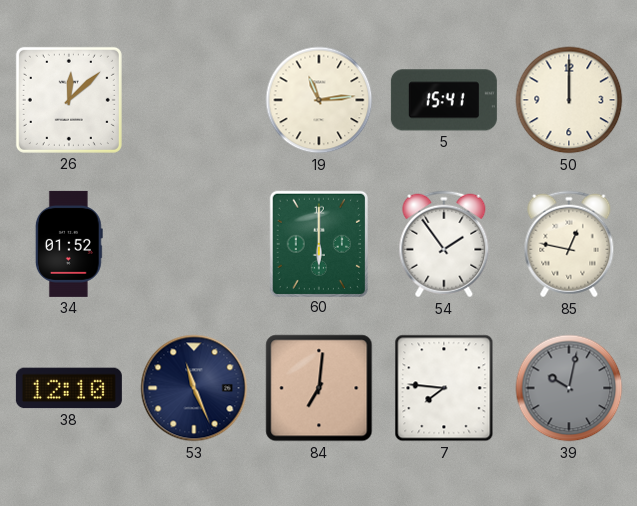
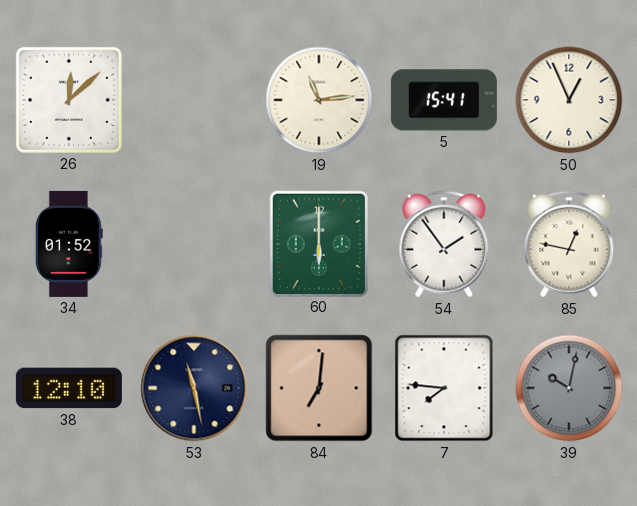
50: 12:00 -> 12:56
53: 11:26 -> 11:28
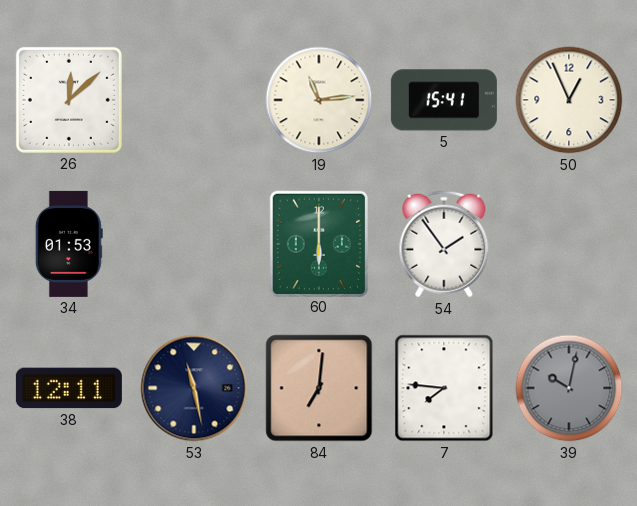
34: 01:52 -> 01:53
85: 12:47 -> none
38: 12:10 -> 12:11
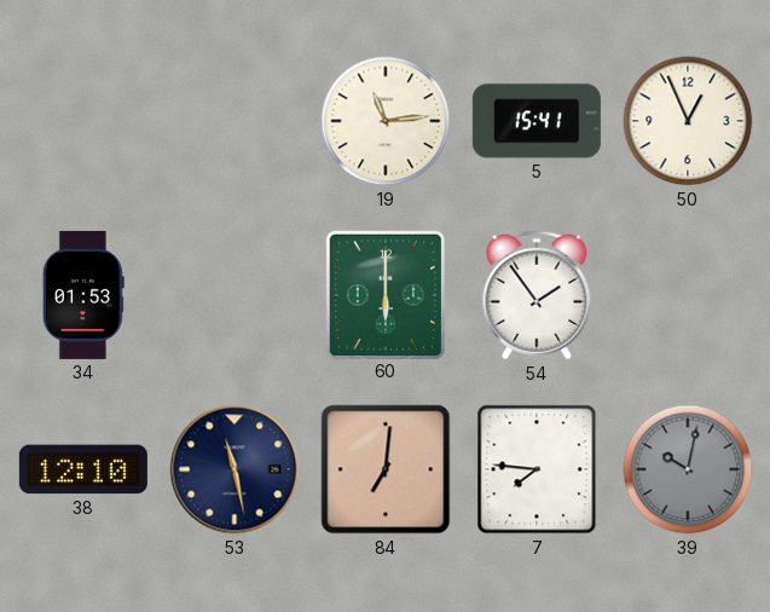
26: 12:08 -> none
38: 12:11 -> 12:10
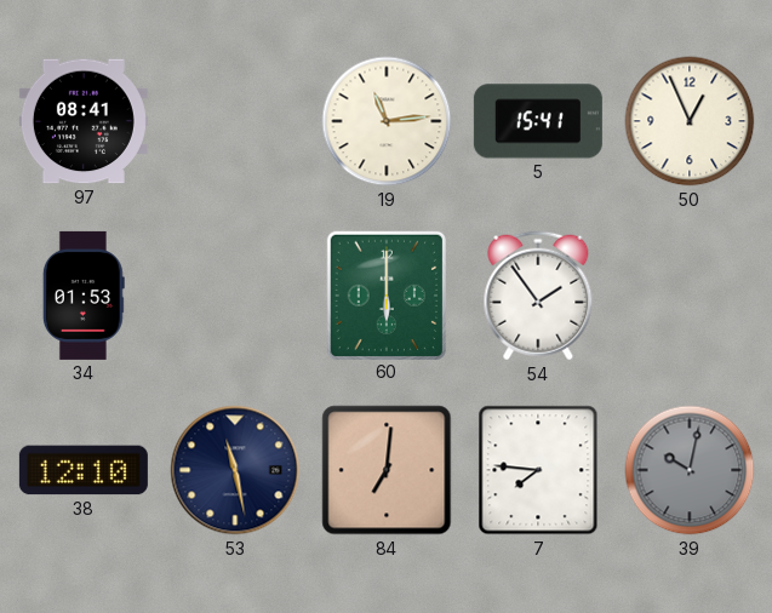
97: none -> 08:41
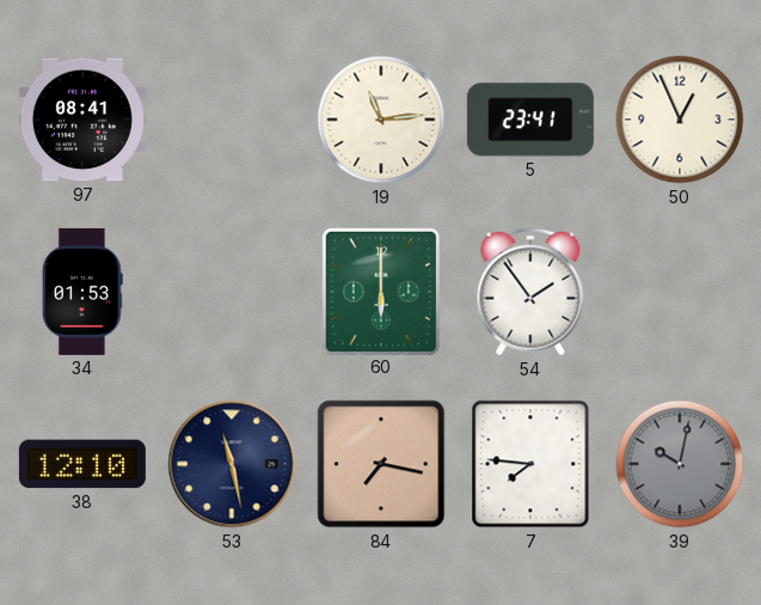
5: 15:41 -> 23:41
84: 7:01 -> 7:17
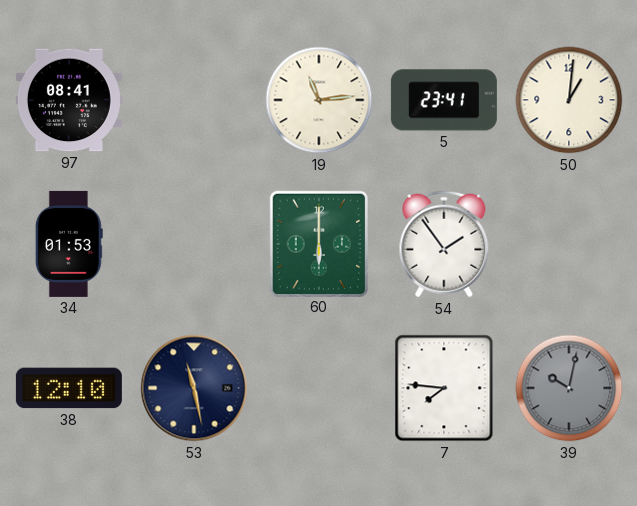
50: 12:56 -> 1:01
84: 7:17 -> none
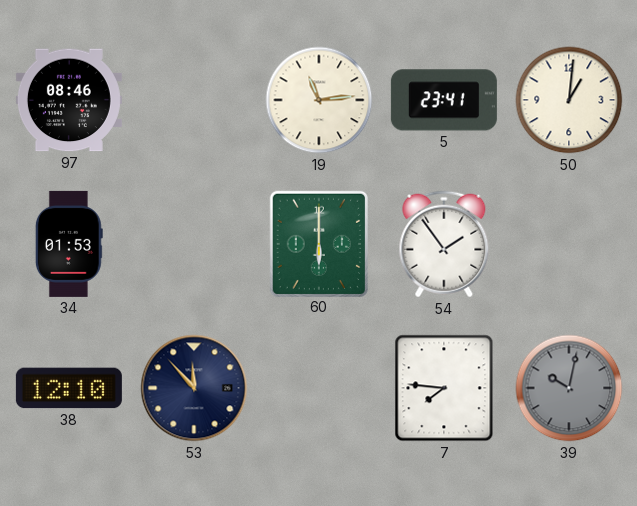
97: 08:41 -> 08:46
53: 11:28 -> 11:53
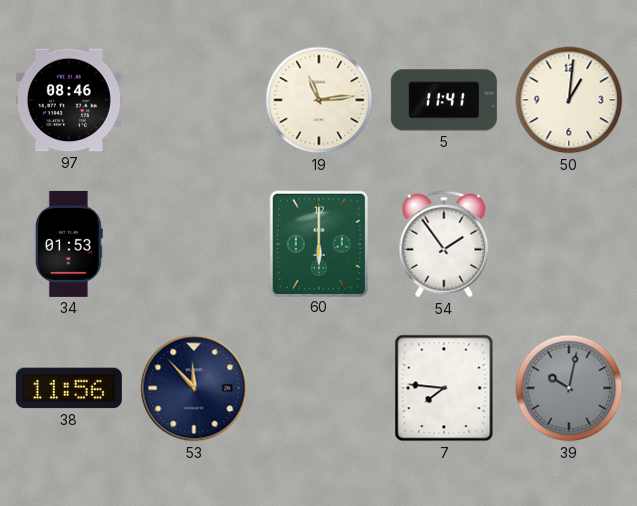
5: 23:41 -> 11:41
38: 12:10 -> 11:56
